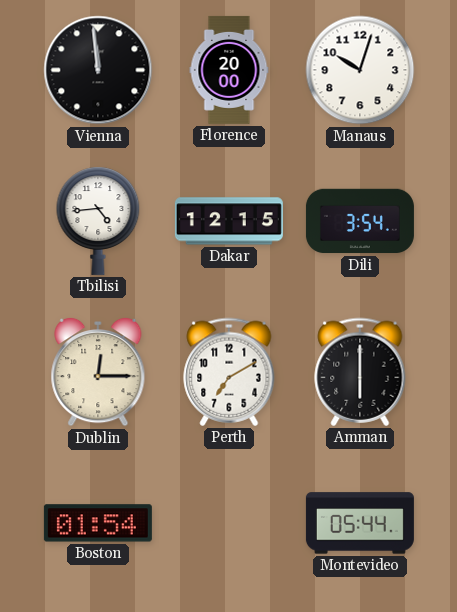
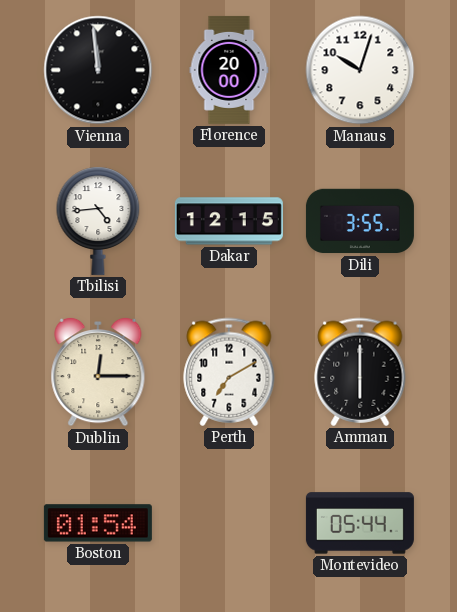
Dili: 3:54 -> 3:55
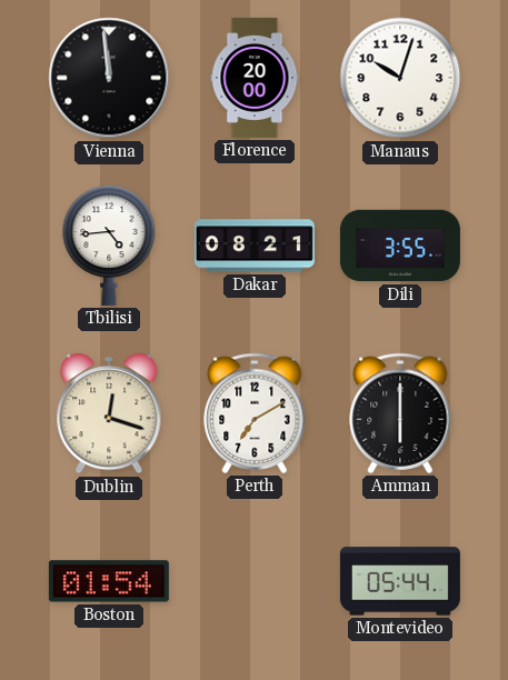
Dakar: 12:15 -> 08:21
Dublin: 12:15 -> 12:18
